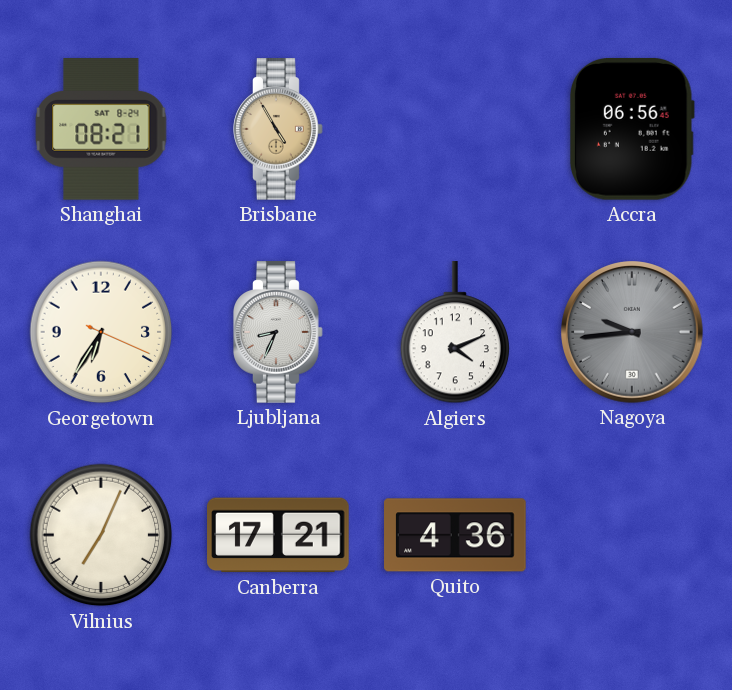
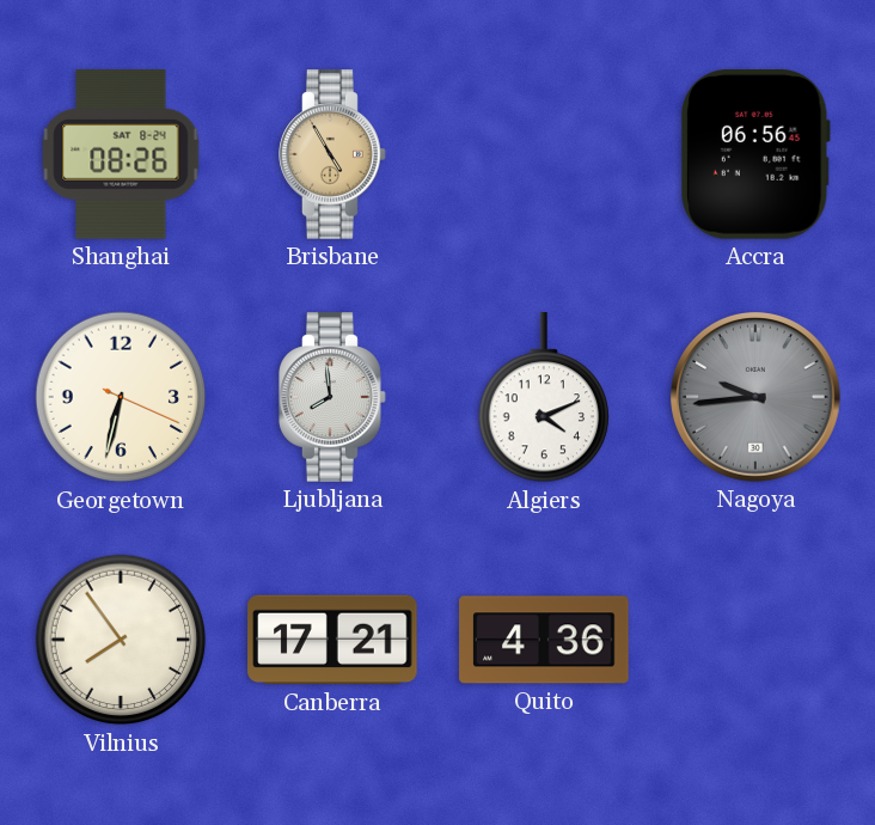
Shanghai: 08:21 -> 08:26
Georgetown: 6:35 -> 6:32
Ljubljana: 8:34 -> 7:59
Vilnius: 7:04 -> 7:54
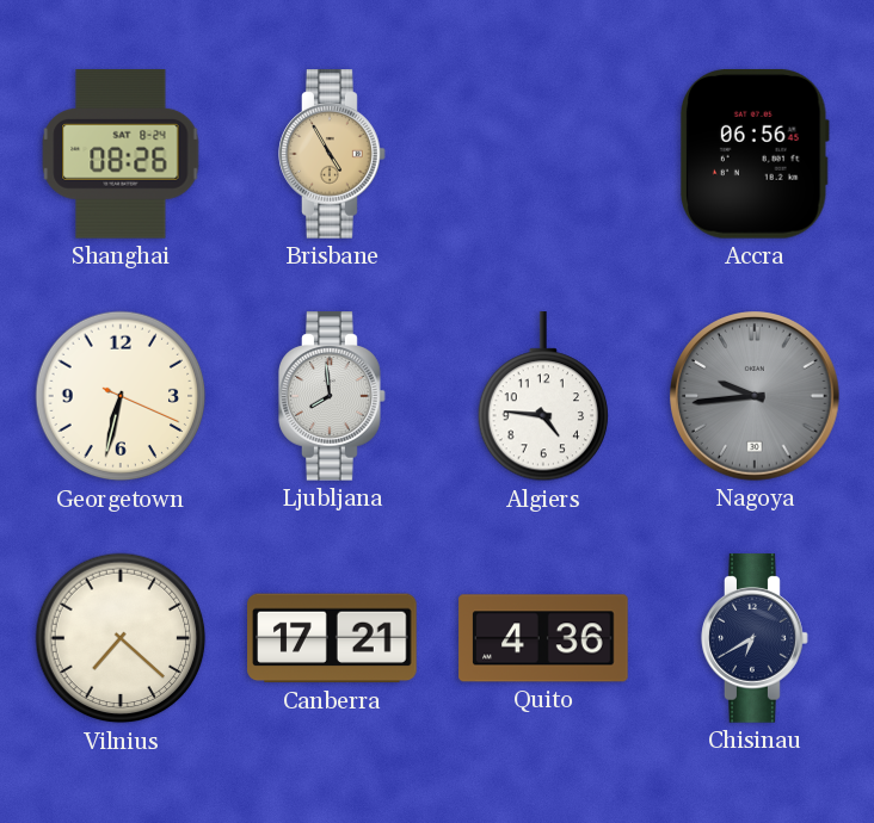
Algiers: 4:11 -> 4:46
Vilnius: 7:54 -> 7:22
Chisinau: none -> 6:40
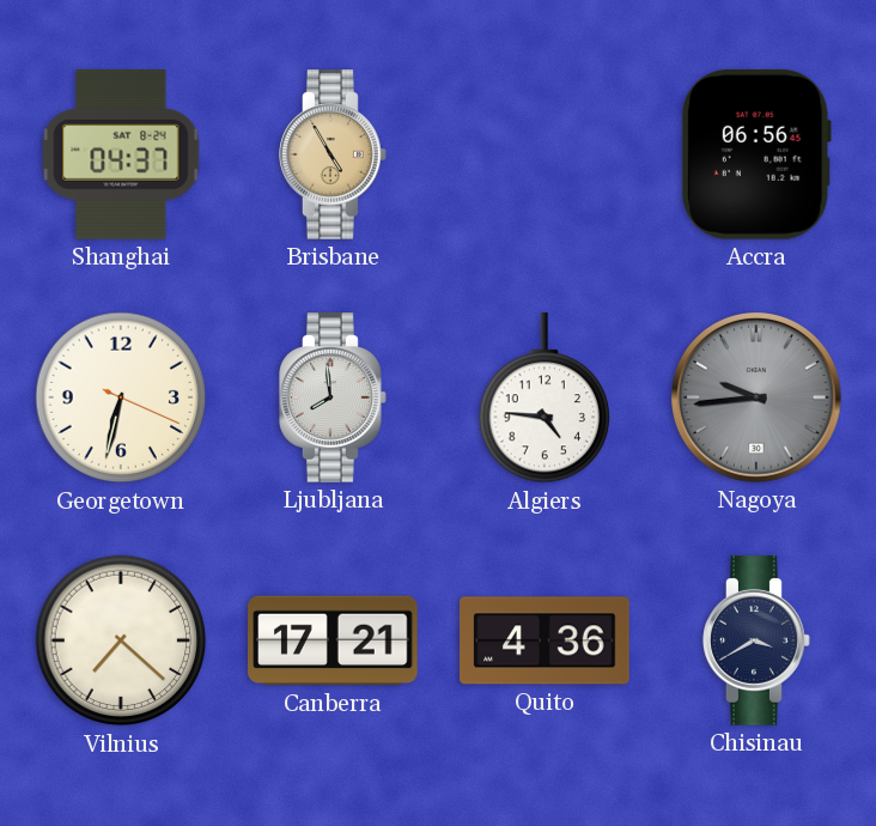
Shanghai: 08:26 -> 04:37
Chisinau: 6:40 -> 3:40
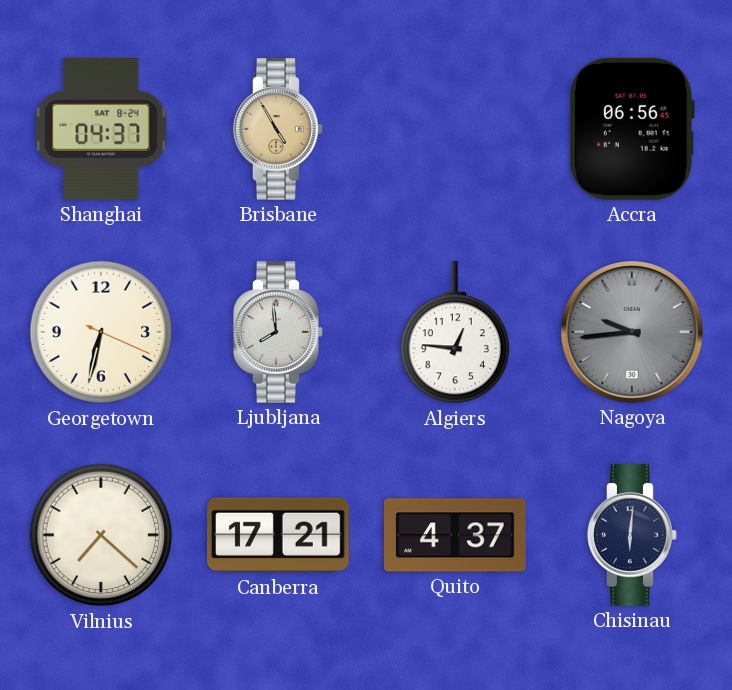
Algiers: 4:46 -> 12:46
Quito: 4:36 -> 4:37
Chisinau: 3:40 -> 6:01
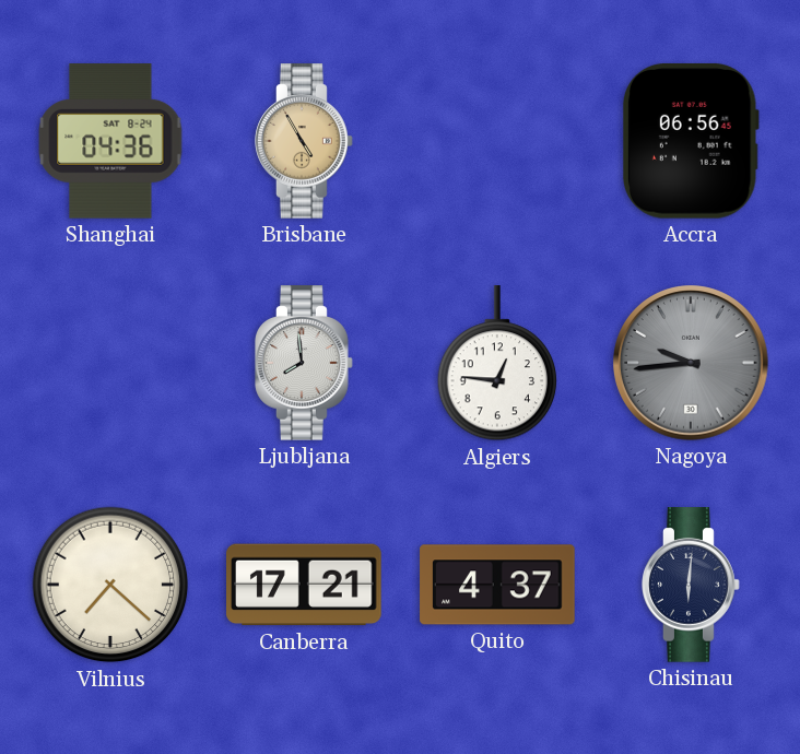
Shanghai: 04:37 -> 04:36
Georgetown: 6:32 -> none
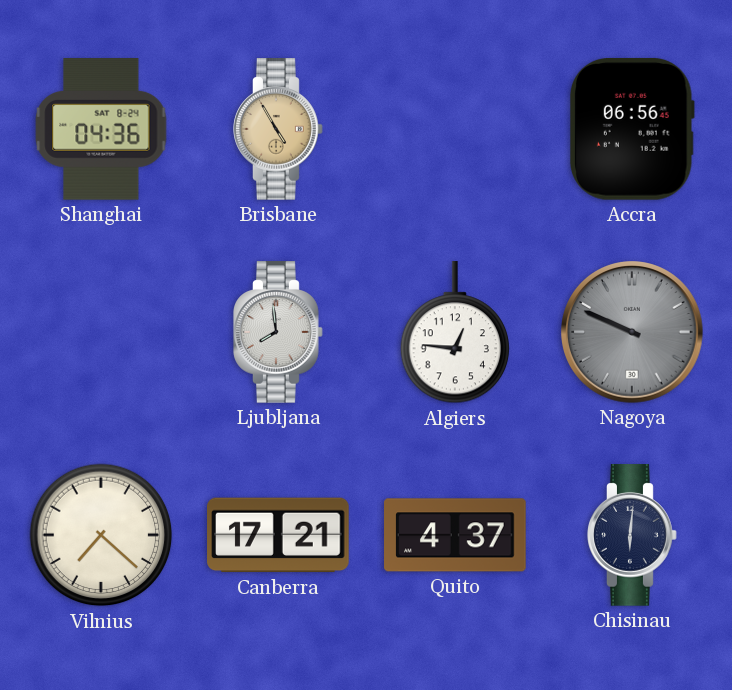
Nagoya: 9:44 -> 9:49
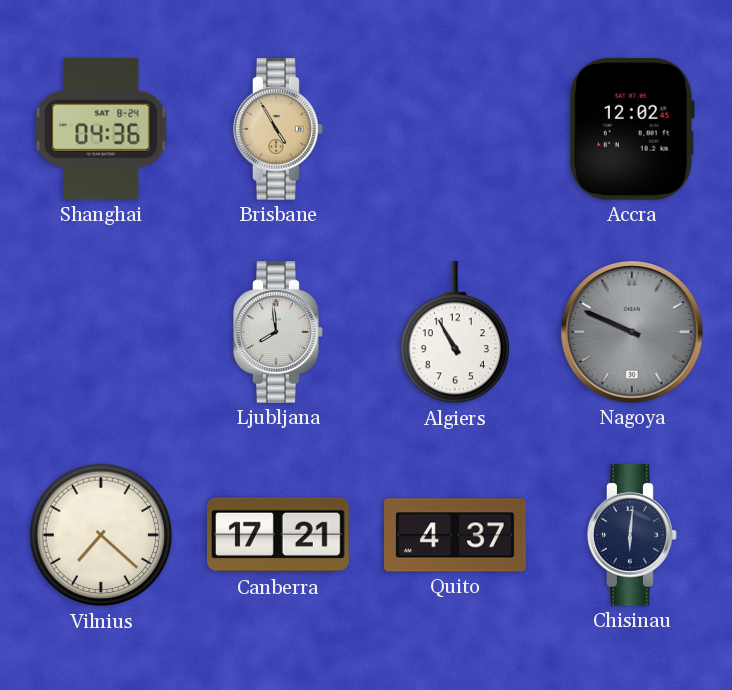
Accra: 06:56 -> 12:02
Algiers: 12:46 -> 10:55
